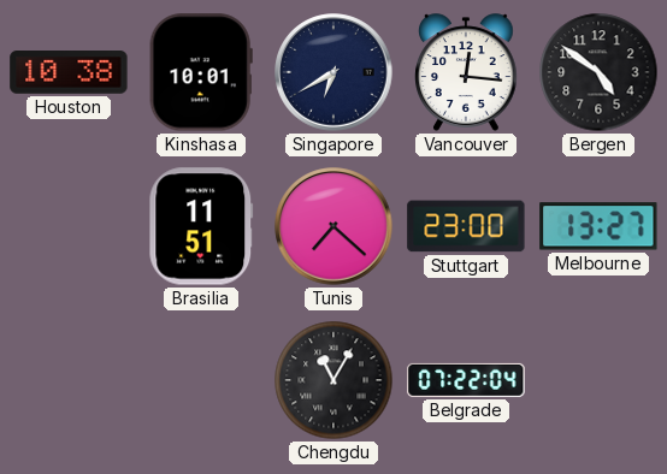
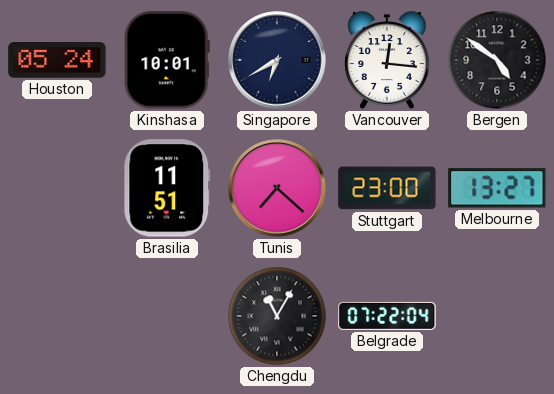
Houston: 10:38 -> 05:24
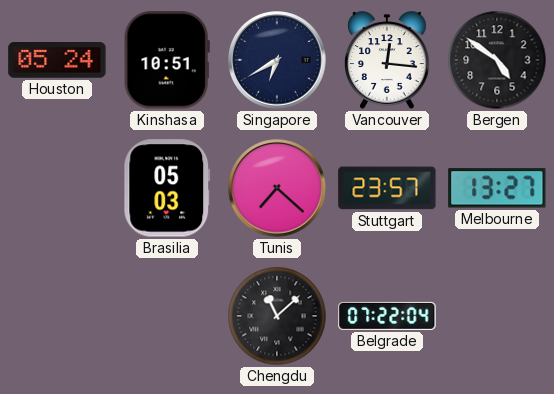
Kinshasa: 10:01 -> 10:51
Brasilia: 11:51 -> 05:03
Stuttgart: 23:00 -> 23:57
Chengdu: 11:05 -> 11:08
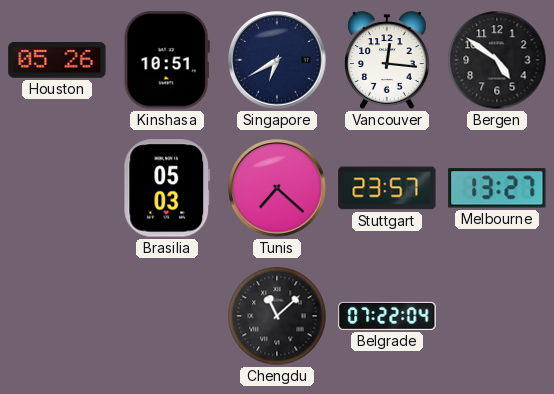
Houston: 05:24 -> 05:26
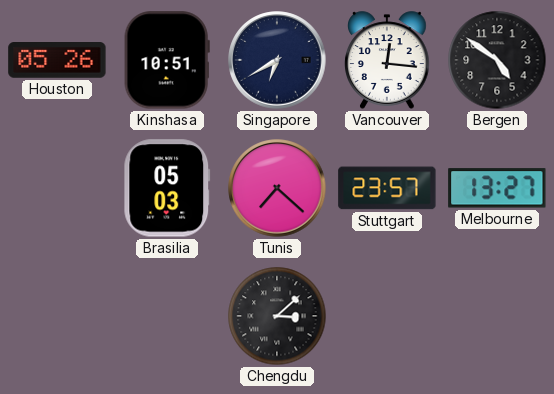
Chengdu: 11:08 -> 3:08
Belgrade: 07:22 -> none
